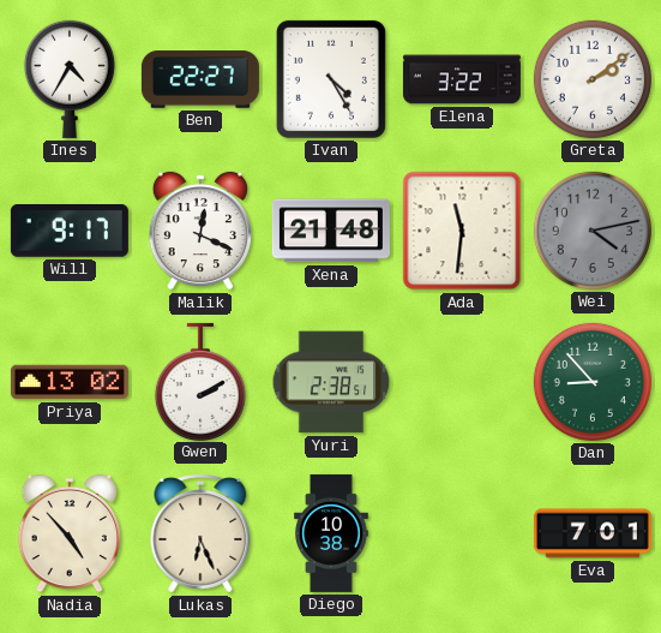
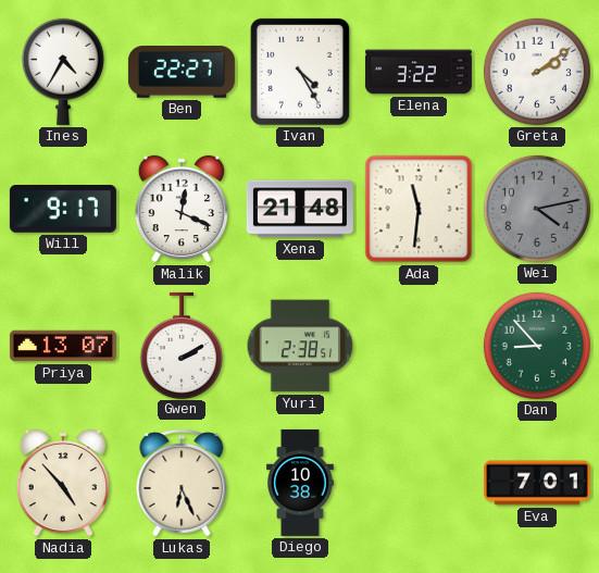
Priya: 13:02 -> 13:07
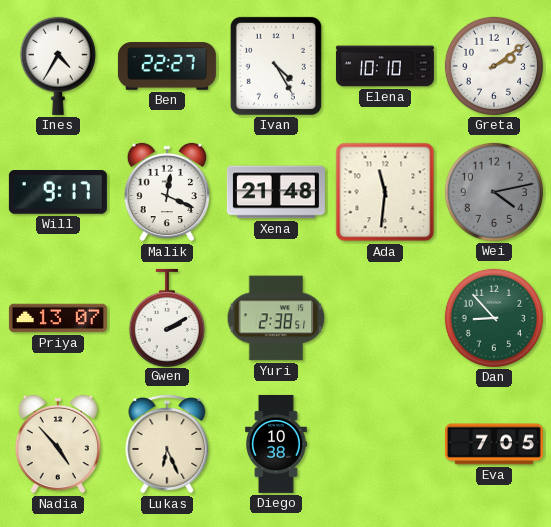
Elena: 3:22 -> 10:10
Eva: 7:01 -> 7:05
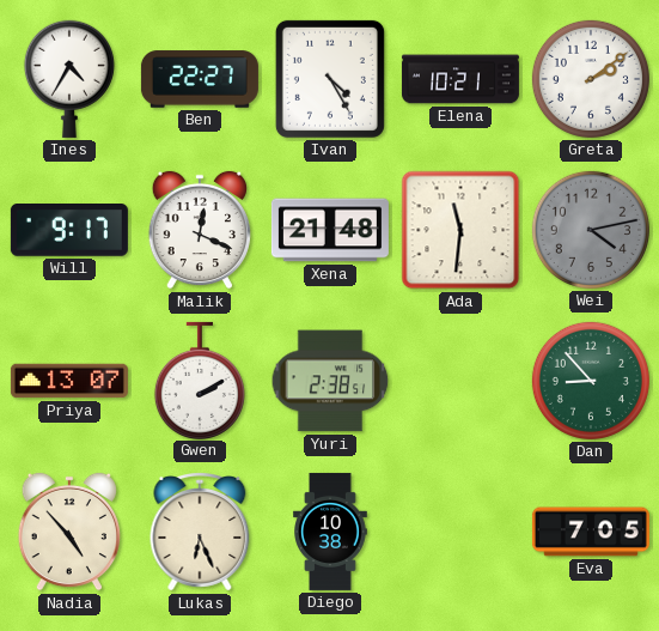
Elena: 10:10 -> 10:21
